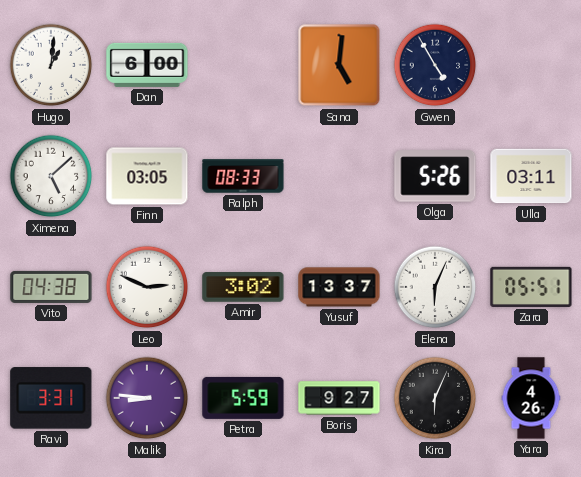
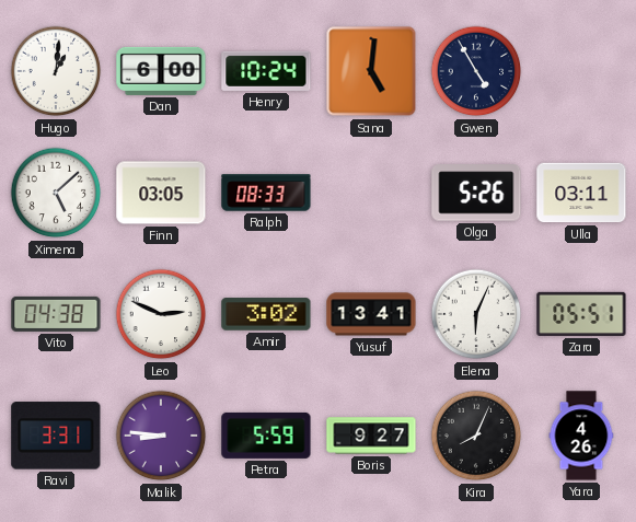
Henry: none -> 10:24
Yusuf: 13:37 -> 13:41
Kira: 6:04 -> 8:04
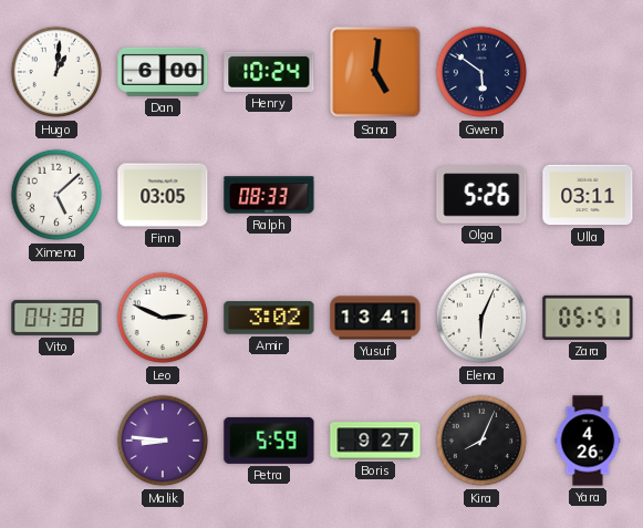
Gwen: 4:55 -> 5:51
Ravi: 3:31 -> none
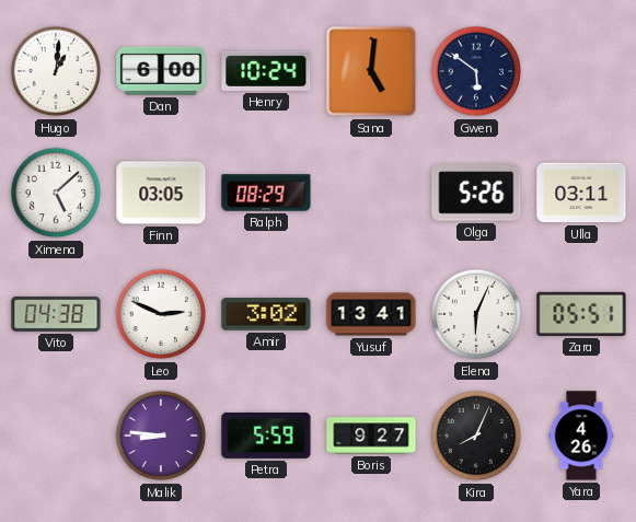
Ralph: 08:33 -> 08:29
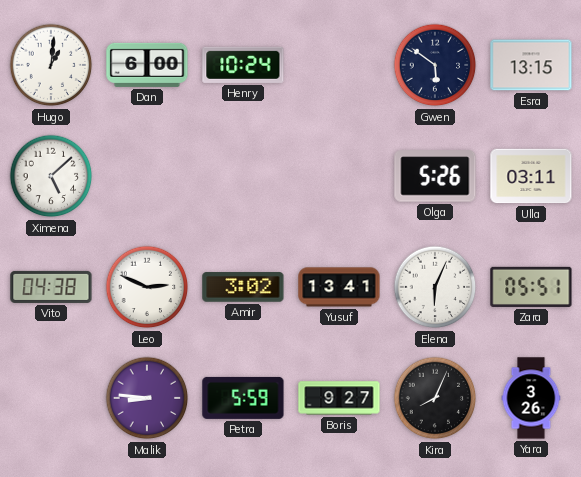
Sana: 5:01 -> none
Esra: none -> 13:15
Finn: 03:05 -> none
Ralph: 08:29 -> none
Yara: 4:26 -> 3:26
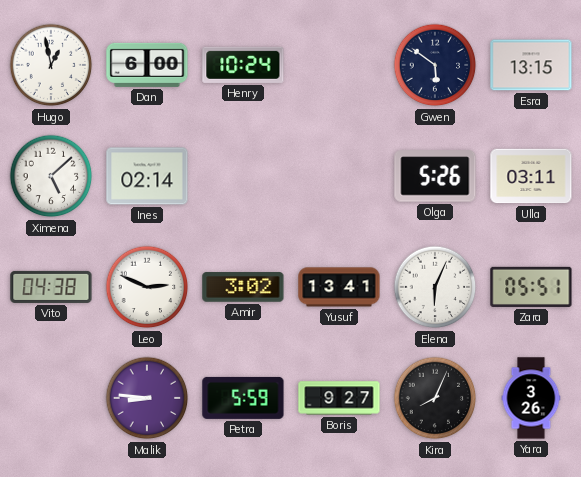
Hugo: 1:01 -> 12:58
Ines: none -> 02:14
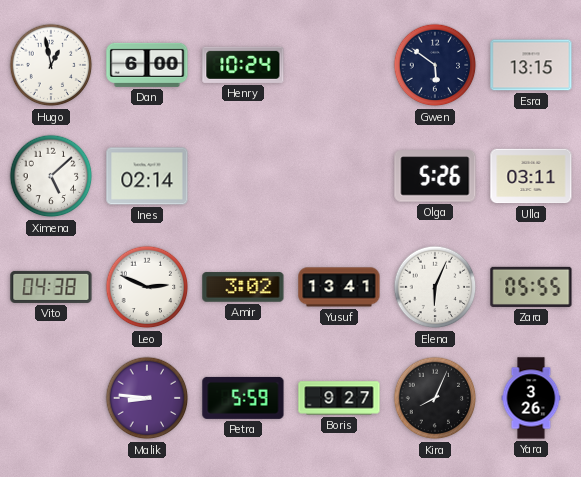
Zara: 05:51 -> 05:55
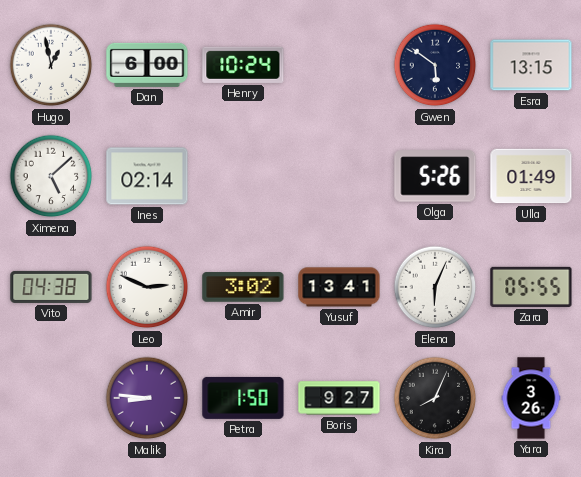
Ulla: 03:11 -> 01:49
Petra: 5:59 -> 1:50
